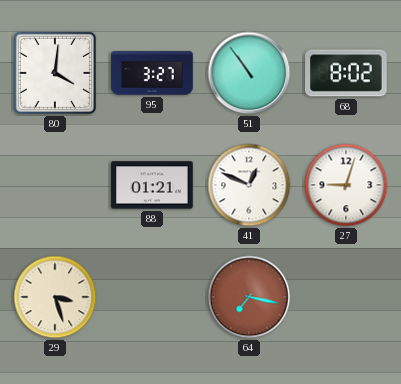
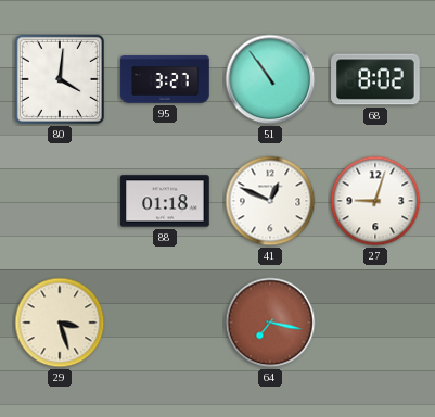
88: 01:21 -> 01:18
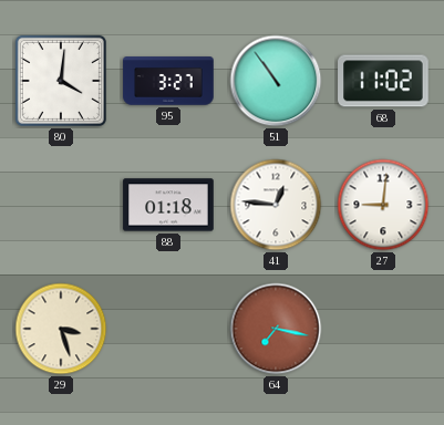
68: 8:02 -> 11:02
41: 12:49 -> 12:46
27: 9:03 -> 9:01
